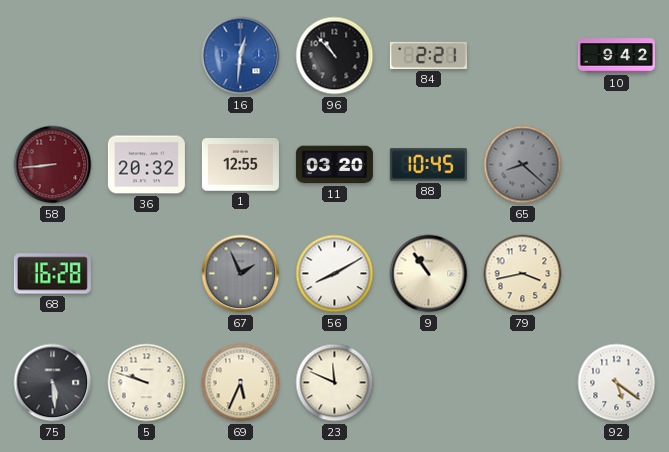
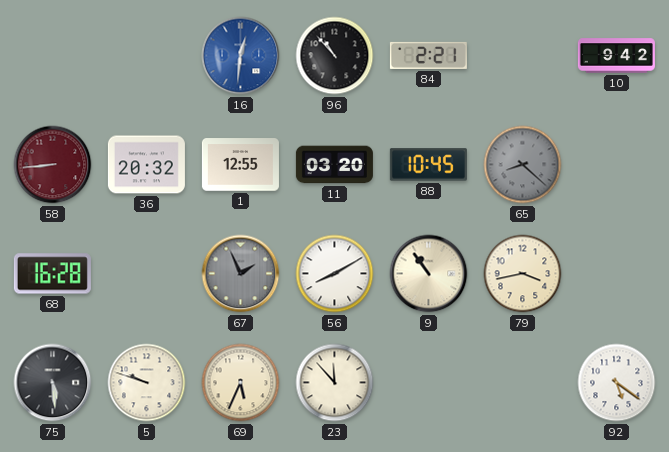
23: 11:49 -> 11:53
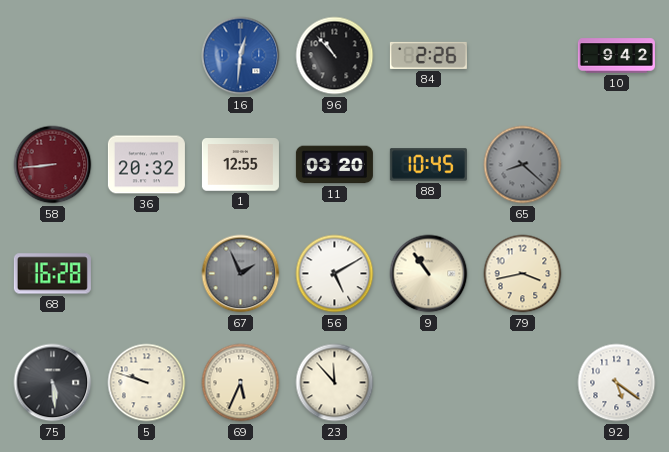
84: 2:21 -> 2:26
56: 8:10 -> 5:10
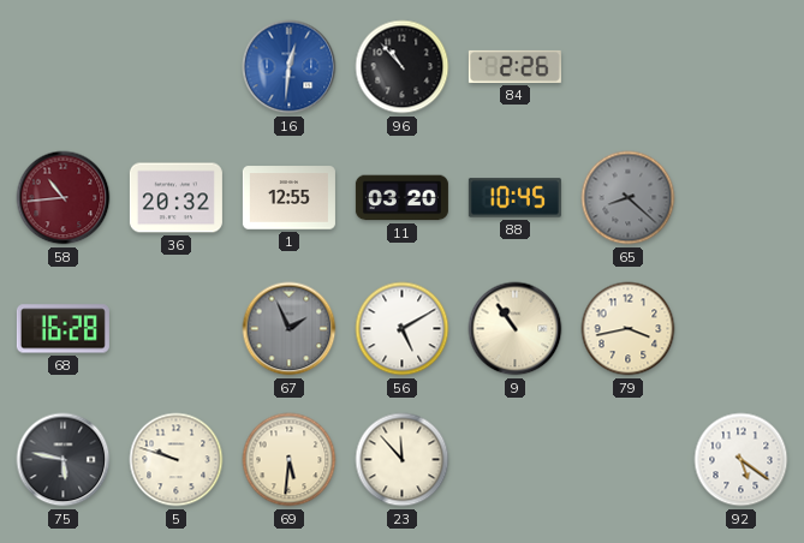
10: 9:42 -> none
58: 8:44 -> 10:44
75: 5:29 -> 5:47
69: 5:34 -> 5:31
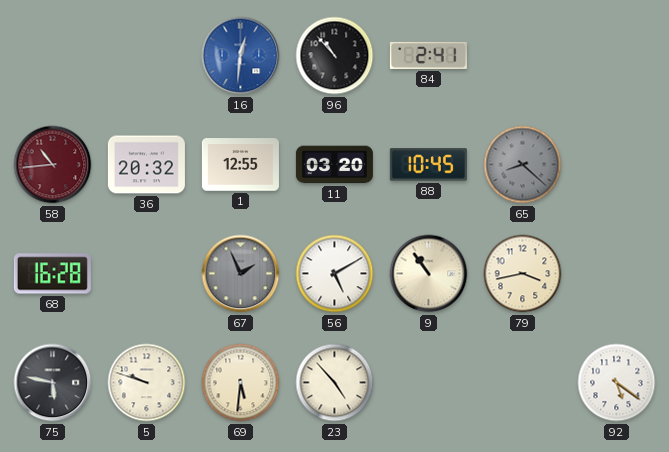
84: 2:26 -> 2:41
23: 11:53 -> 4:53
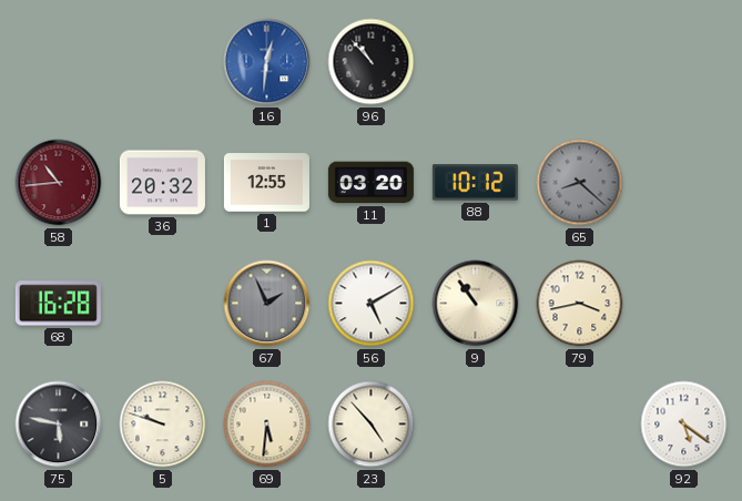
84: 2:41 -> none
88: 10:45 -> 10:12
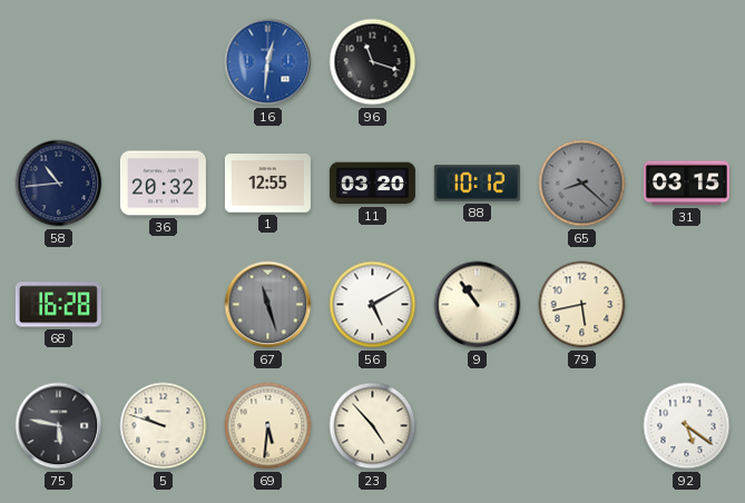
96: 10:53 -> 11:18
58 dial: burgundy -> navy
31: none -> 03:15
67: 1:56 -> 11:27
79: 3:43 -> 5:43
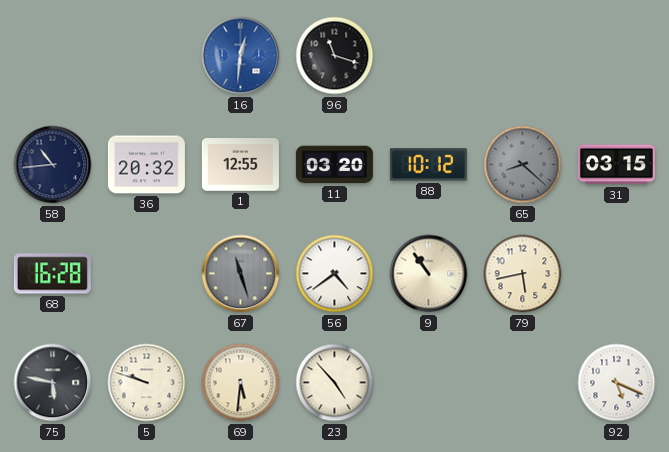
56: 5:10 -> 4:39
92: 5:21 -> 5:19
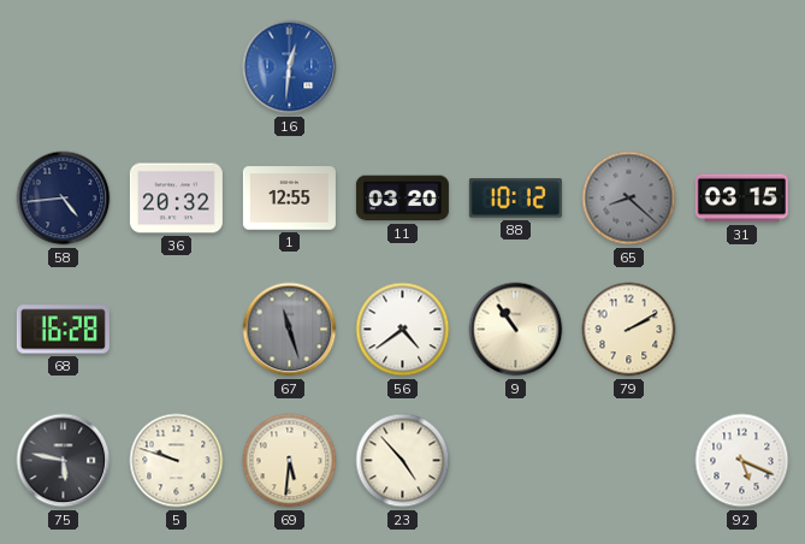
96: 11:18 -> none
58: 10:44 -> 4:44
79: 5:43 -> 2:10
